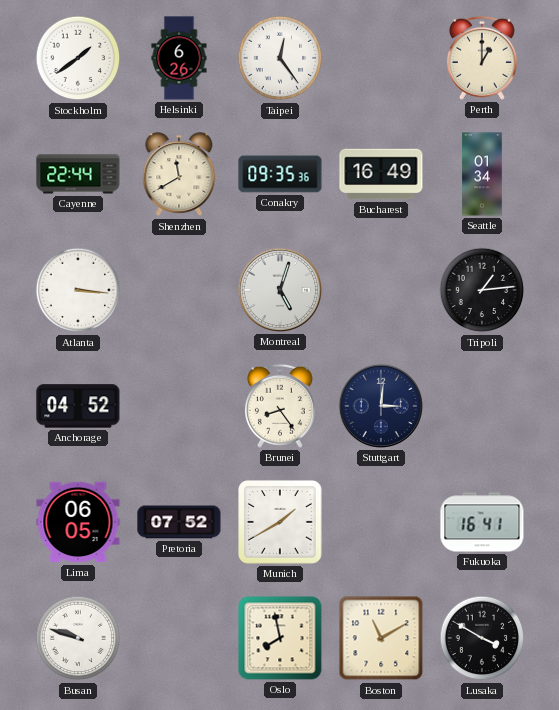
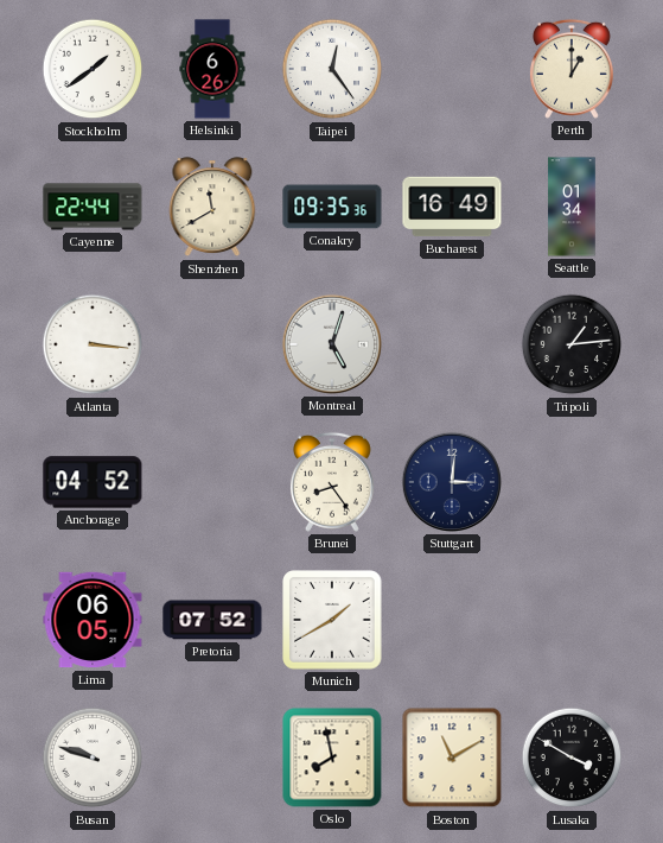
Fukuoka: 16:41 -> none
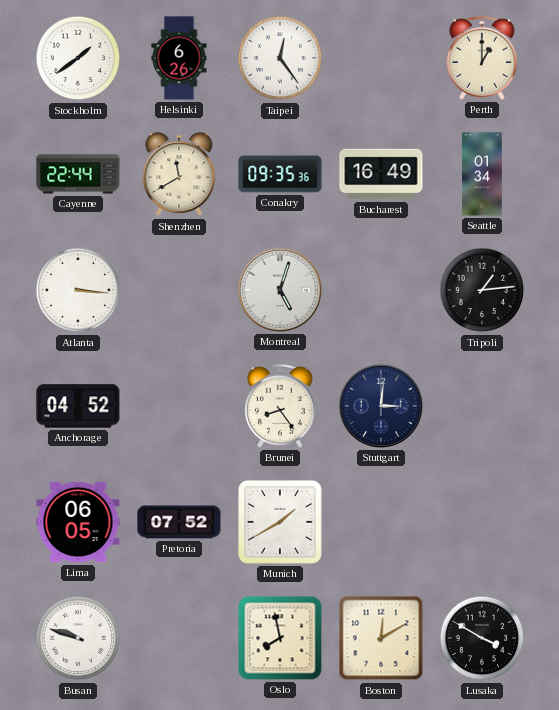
Boston: 11:10 -> 12:10
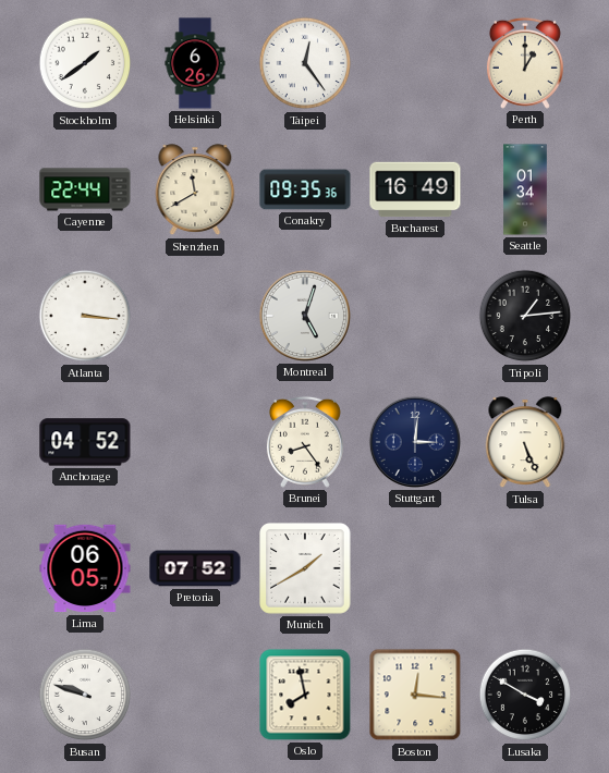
Tulsa: none -> 5:26
Boston: 12:10 -> 12:16
